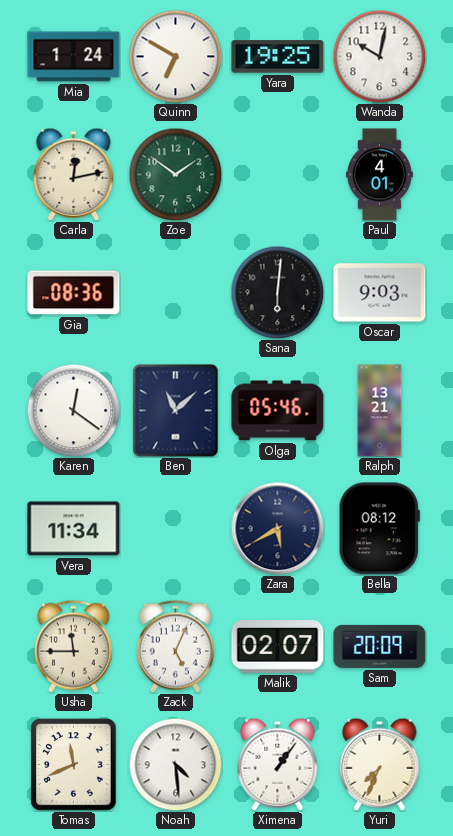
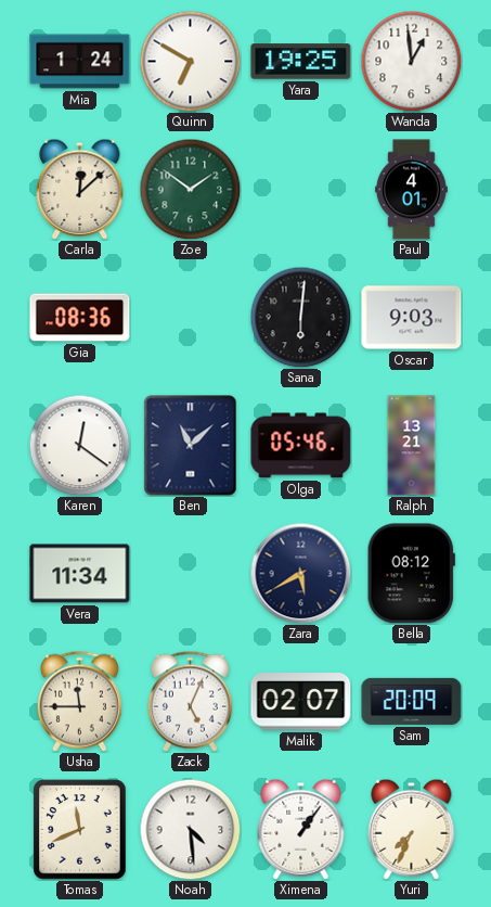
Wanda: 10:02 -> 12:59
Carla: 12:13 -> 12:08
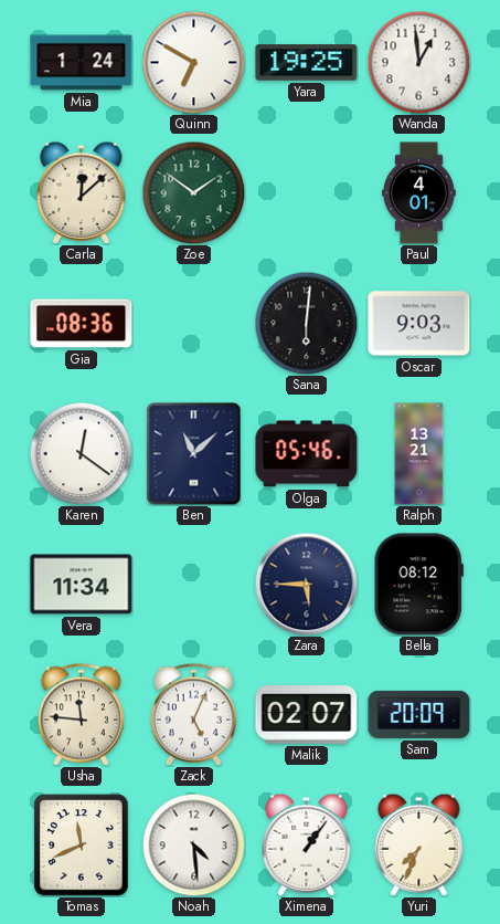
Zara: 5:40 -> 5:45
Usha: 11:45 -> 11:46
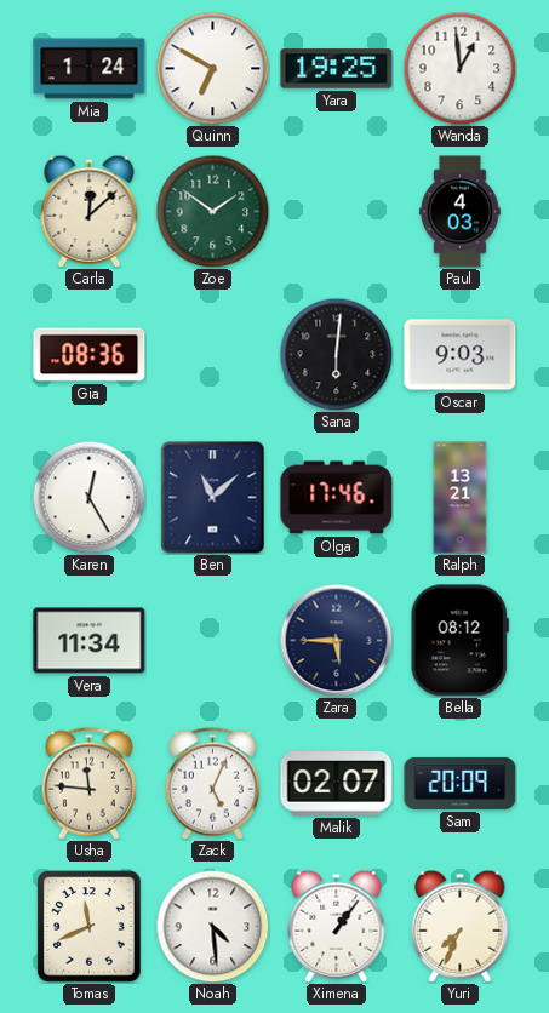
Paul: 4:01 -> 4:03
Karen: 12:21 -> 12:25
Olga: 05:46 -> 17:46
